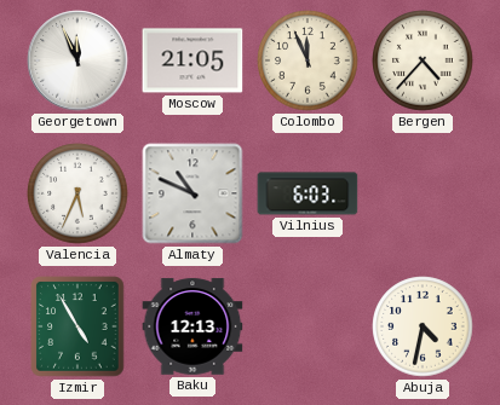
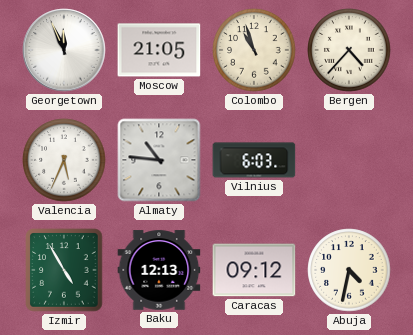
Colombo: 11:56 -> 10:57
Almaty: 10:49 -> 10:46
Caracas: none -> 09:12
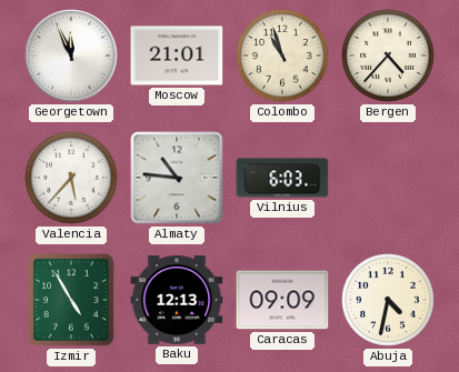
Moscow: 21:05 -> 21:01
Valencia: 5:34 -> 5:37
Caracas: 09:12 -> 09:09
